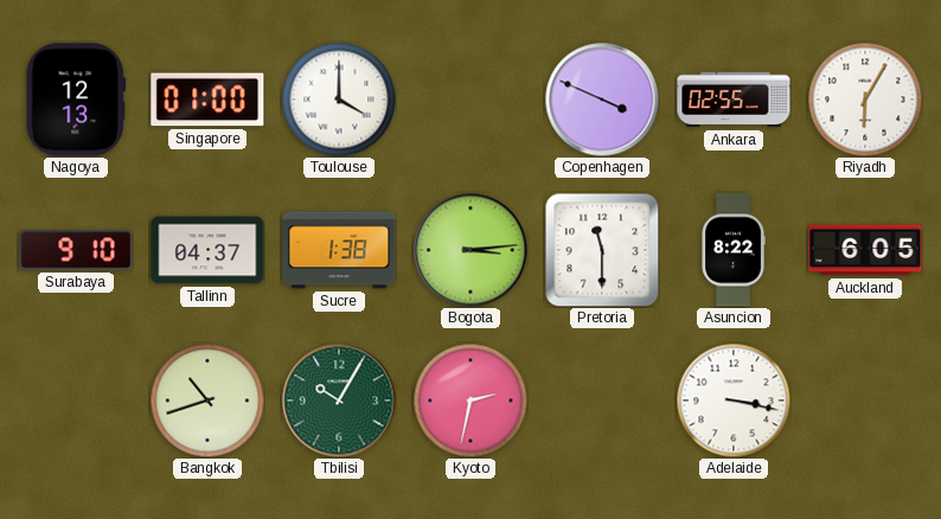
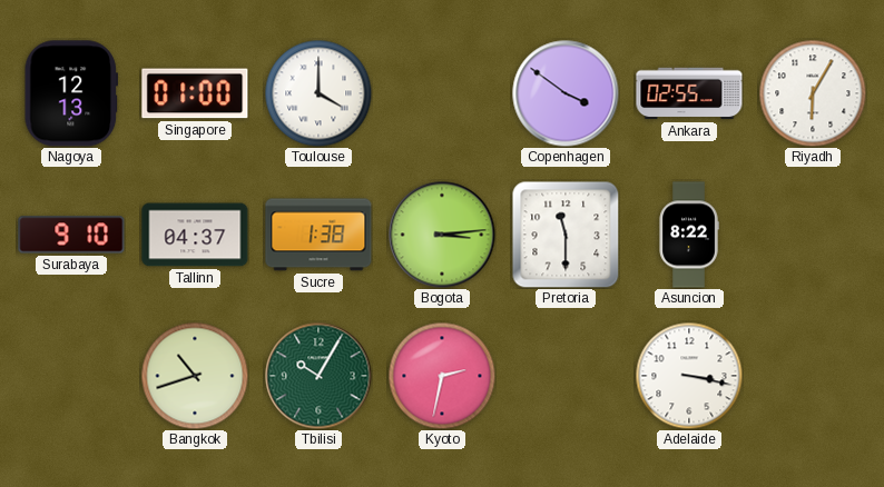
Copenhagen: 3:49 -> 3:51
Auckland: 6:05 -> none
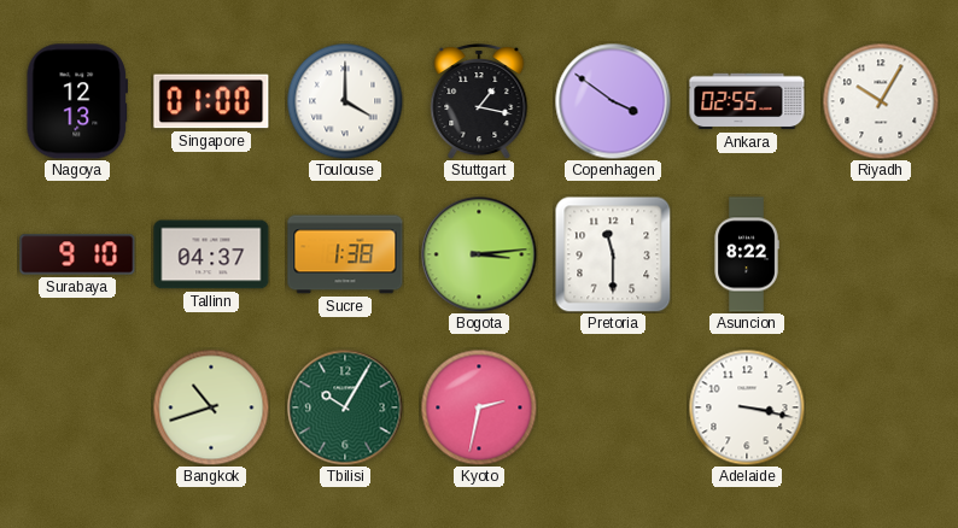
Stuttgart: none -> 1:17
Riyadh: 6:05 -> 10:05
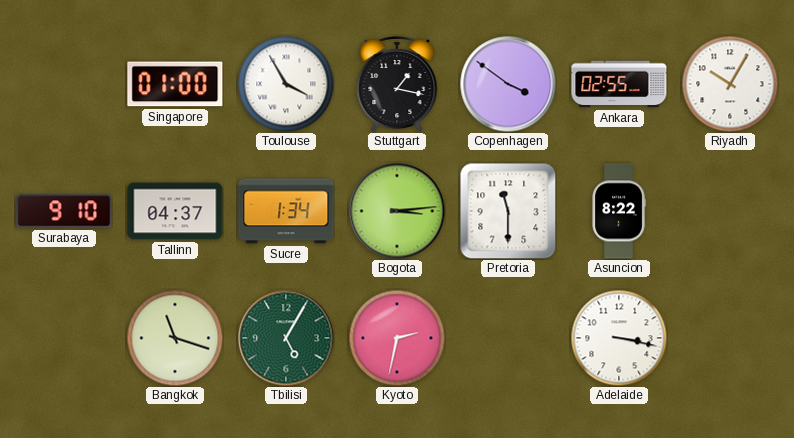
Nagoya: 12:13 -> none
Toulouse: 4:00 -> 3:55
Sucre: 1:38 -> 1:34
Bangkok: 10:42 -> 11:18
Tbilisi: 10:05 -> 5:05
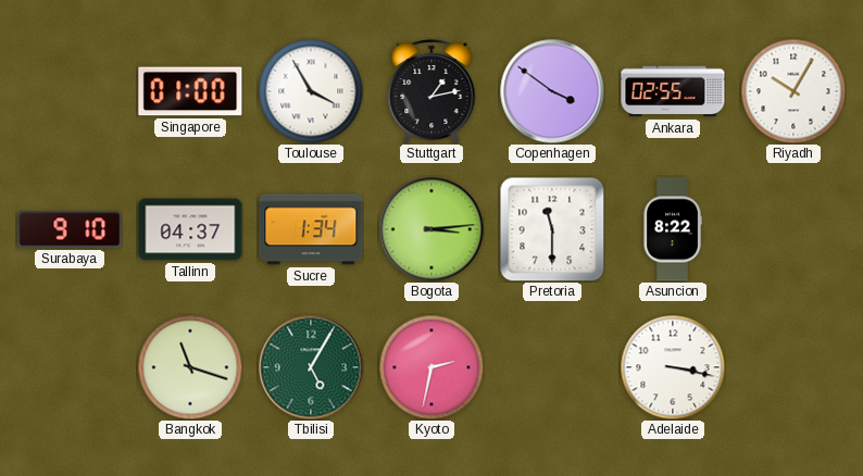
Stuttgart: 1:17 -> 1:13
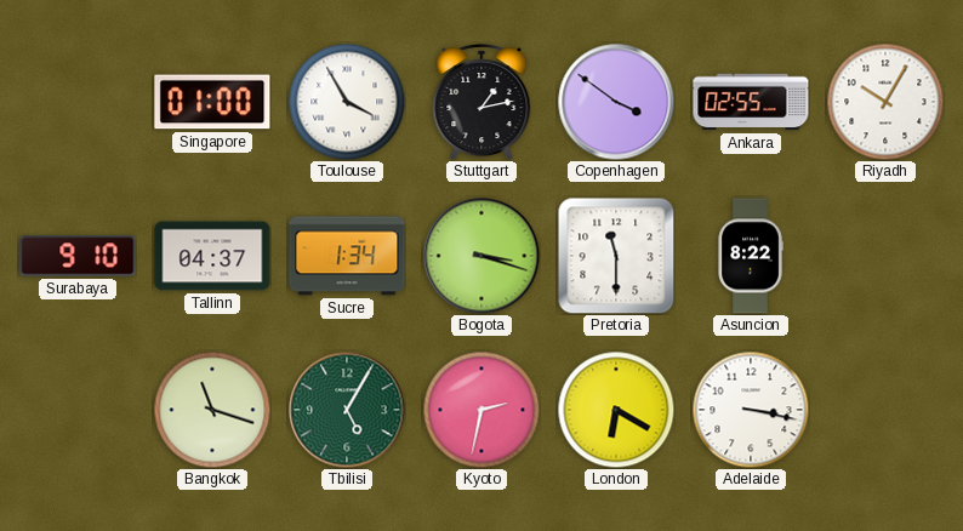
Bogota: 3:14 -> 3:18
London: none -> 6:20
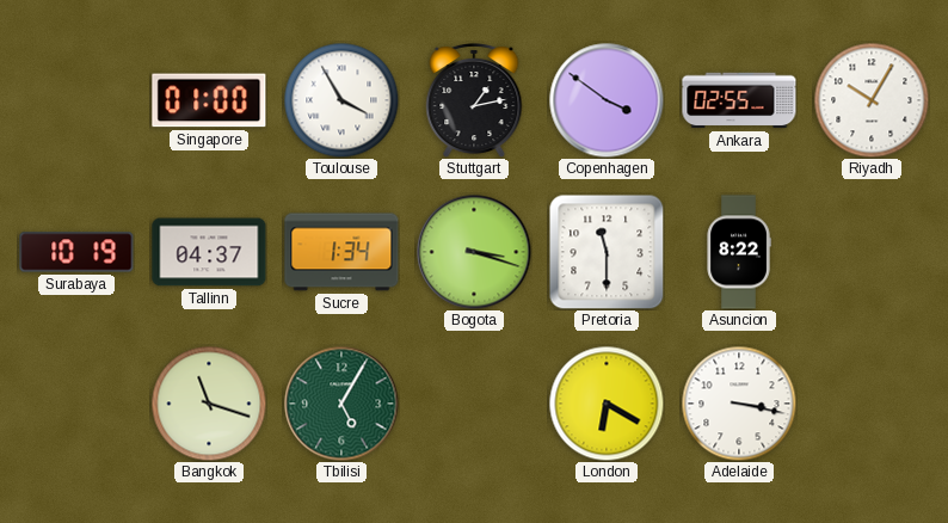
Surabaya: 9:10 -> 10:19
Kyoto: 2:32 -> none
